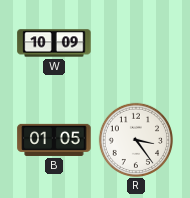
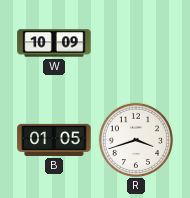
R: 3:24 -> 3:42
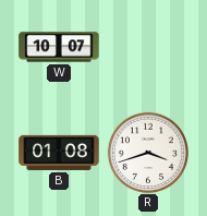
W: 10:09 -> 10:07
B: 01:05 -> 01:08
